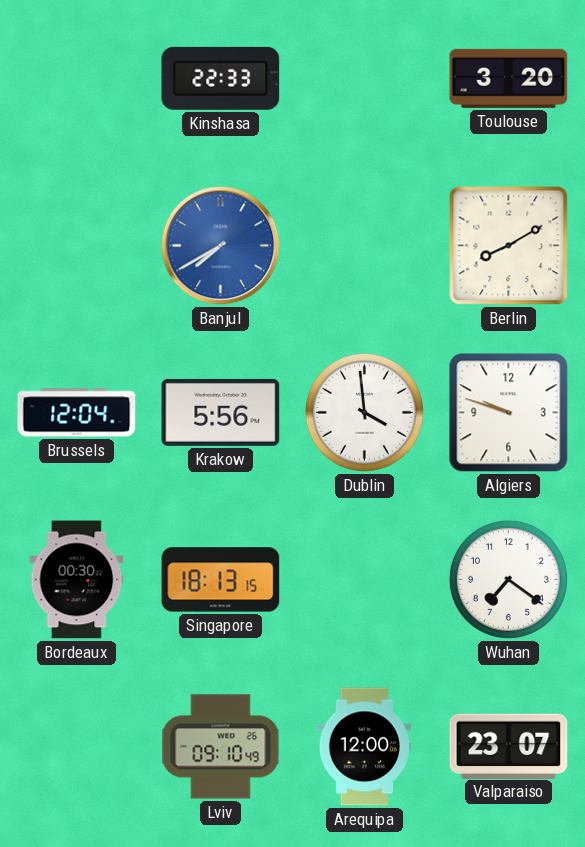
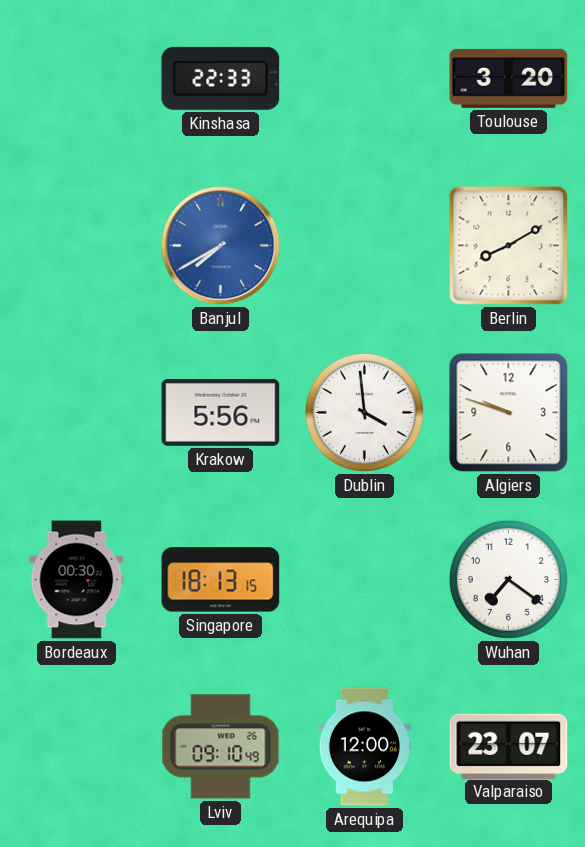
Brussels: 12:04 -> none
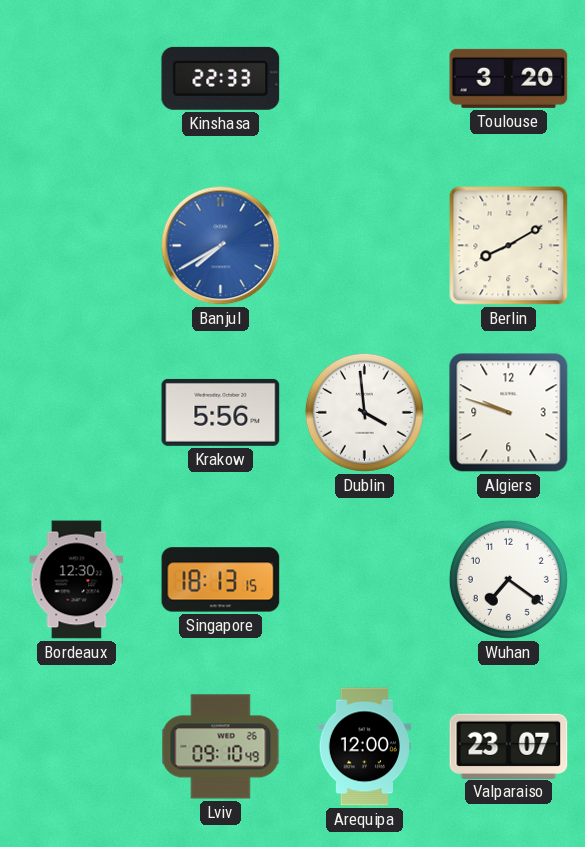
Bordeaux: 00:30 -> 12:30
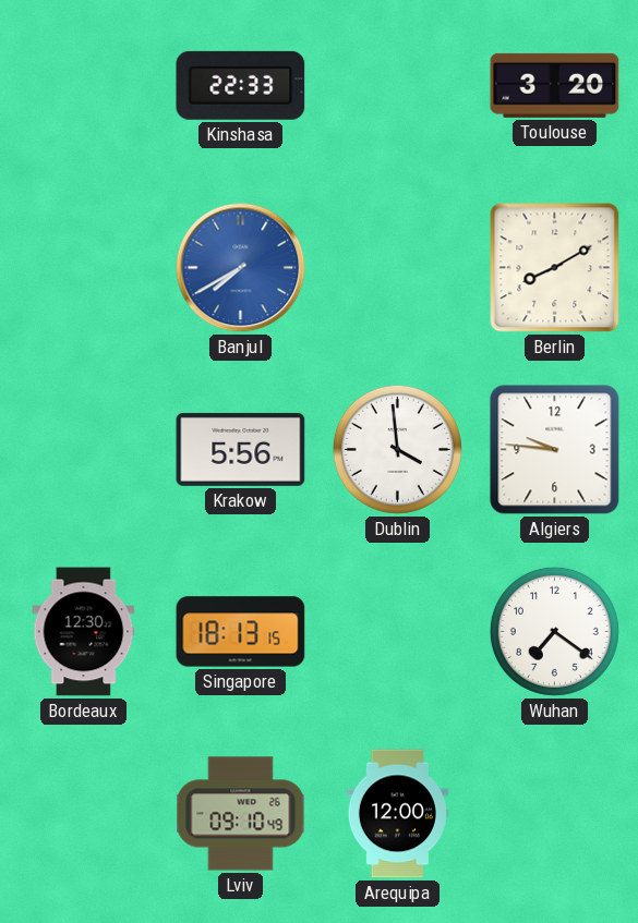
Algiers: 9:48 -> 9:46
Valparaiso: 23:07 -> none
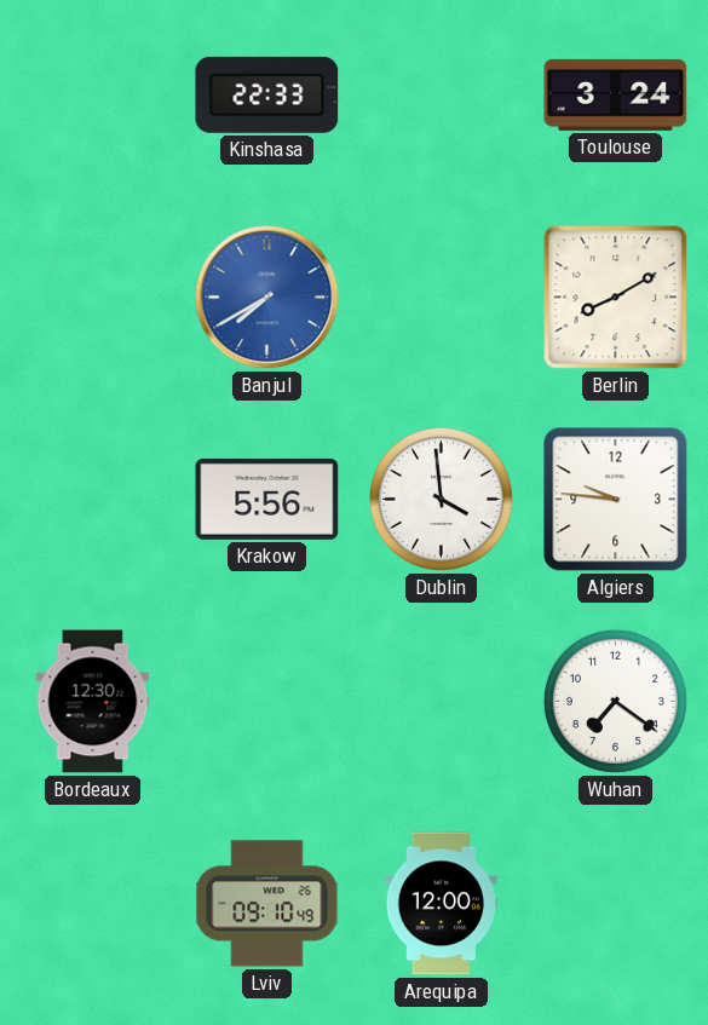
Toulouse: 3:20 -> 3:24
Singapore: 18:13 -> none
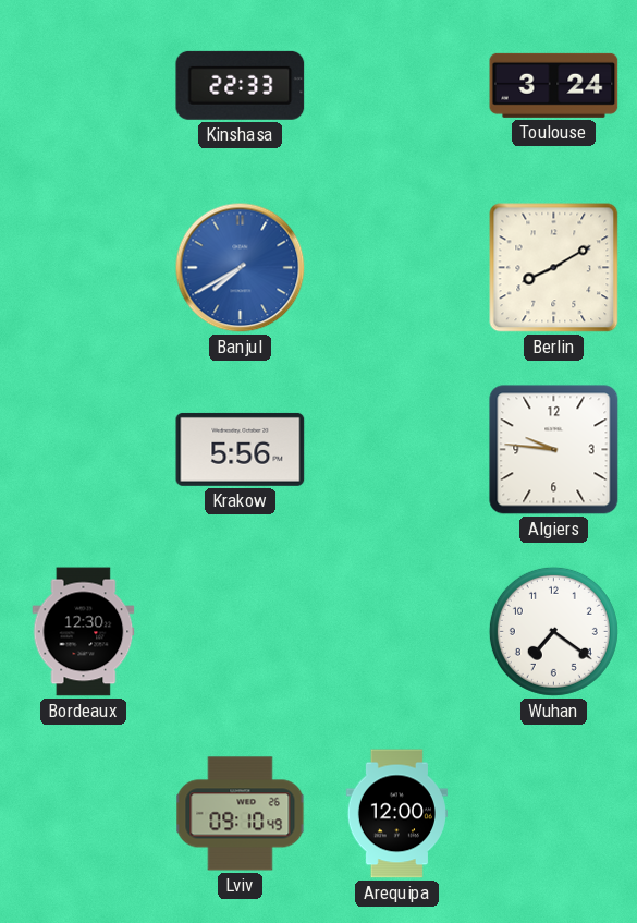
Dublin: 3:59 -> none
